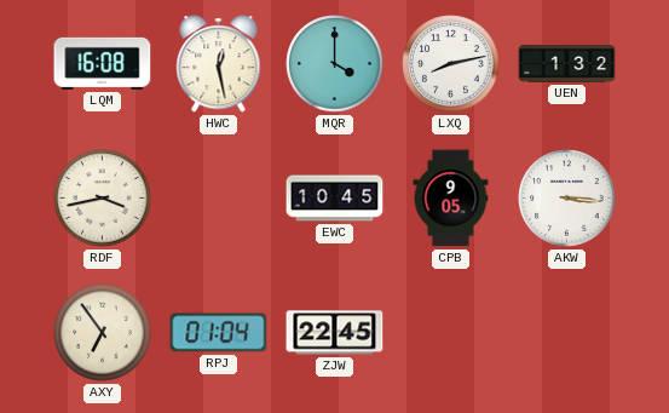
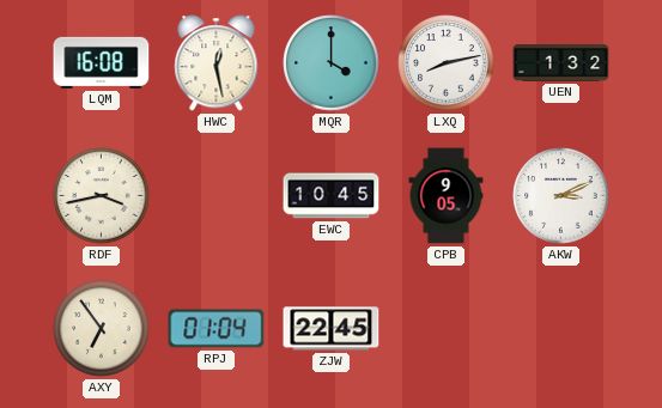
AKW: 3:16 -> 3:11
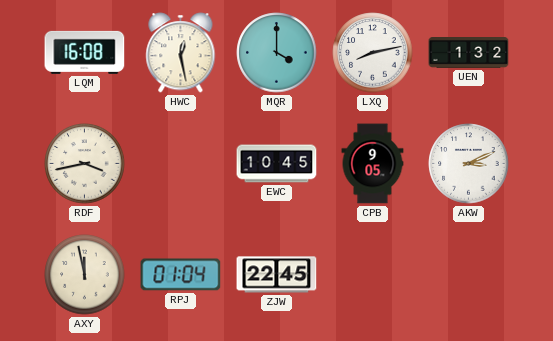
AXY: 6:54 -> 11:58
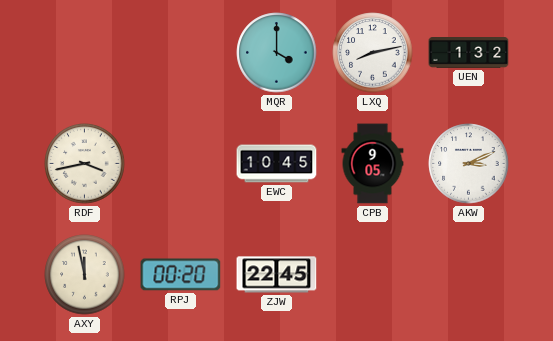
LQM: 16:08 -> none
HWC: 12:28 -> none
RPJ: 01:04 -> 00:20
